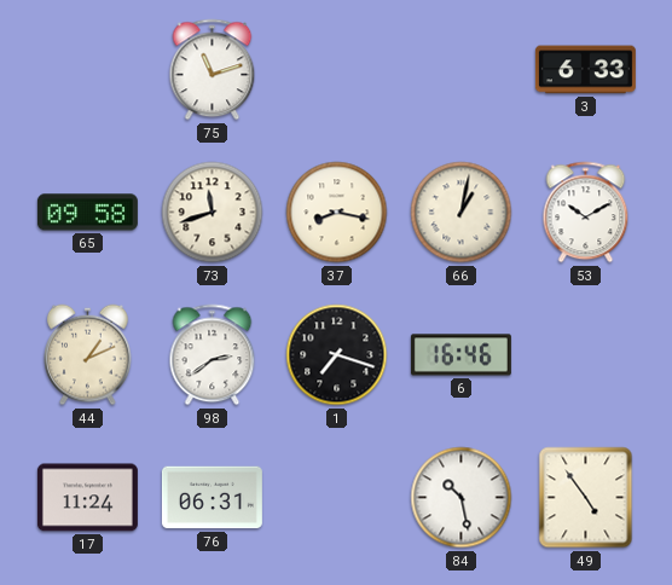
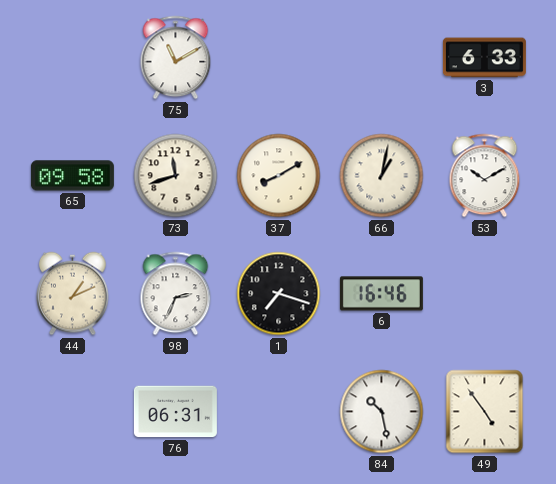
75: 11:12 -> 11:10
37: 8:17 -> 8:10
98: 2:39 -> 2:34
17: 11:24 -> none
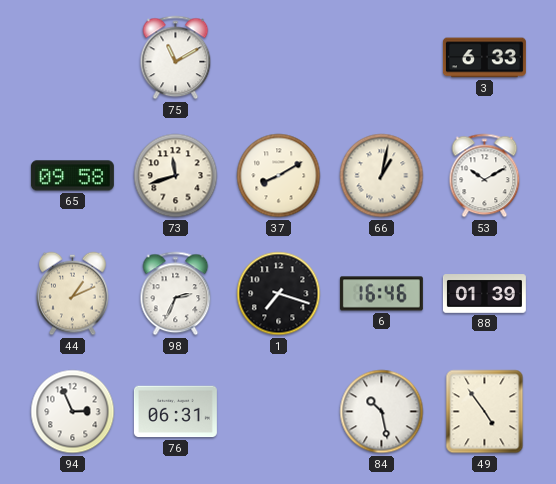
88: none -> 01:39
94: none -> 2:56
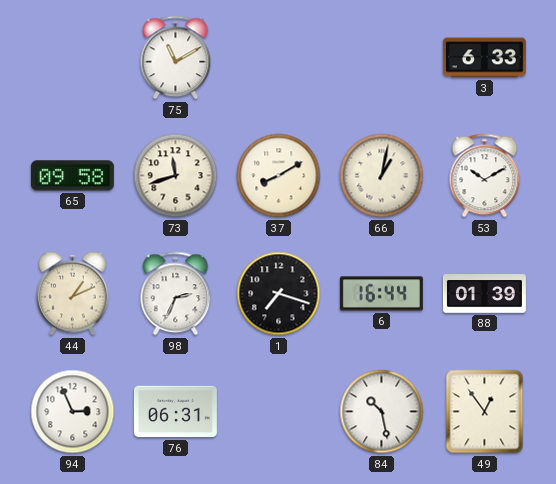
6: 16:46 -> 16:44
49: 4:54 -> 12:54
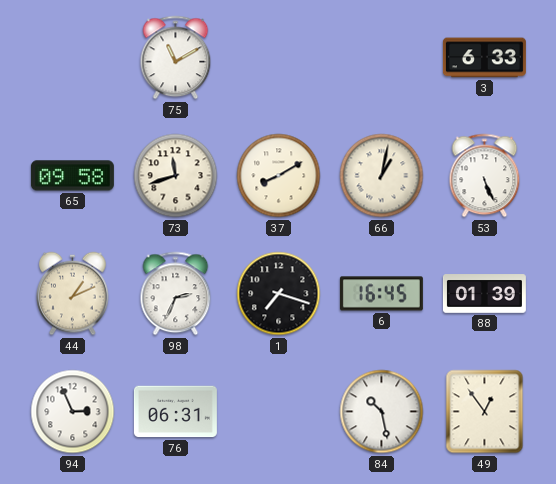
53: 10:10 -> 5:26
6: 16:44 -> 16:45
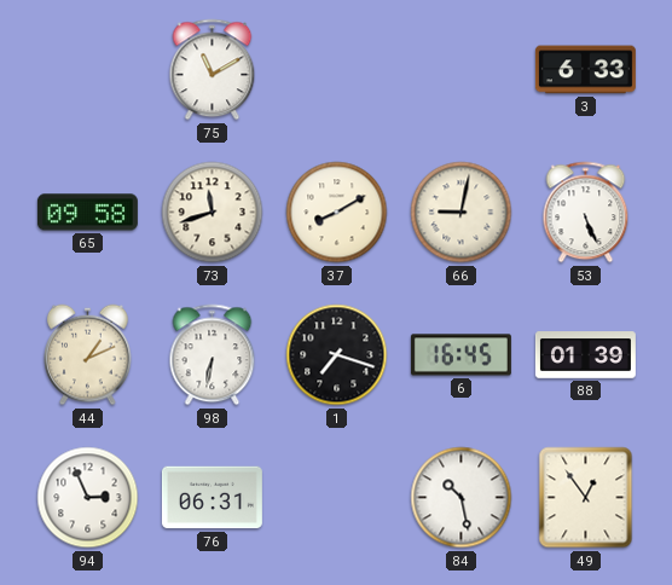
66: 1:02 -> 9:02
98: 2:34 -> 6:32
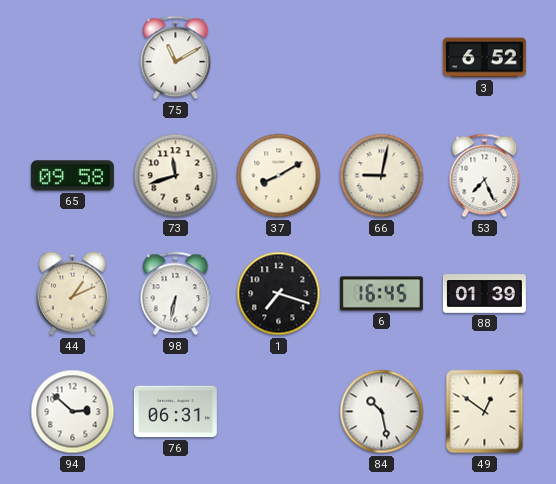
3: 6:33 -> 6:52
53: 5:26 -> 7:26
94: 2:56 -> 2:52
49: 12:54 -> 12:51
